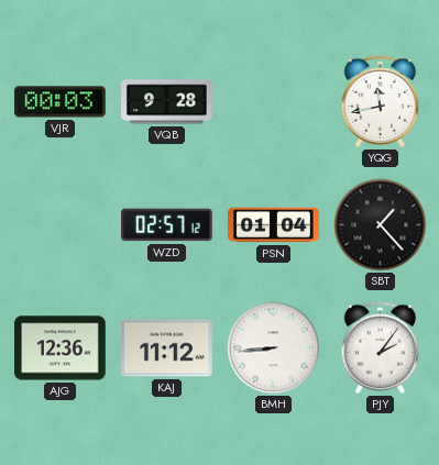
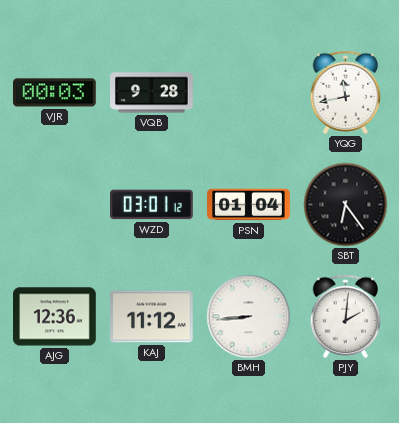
WZD: 02:57 -> 03:01
SBT: 1:23 -> 6:24
PJY: 2:06 -> 2:01
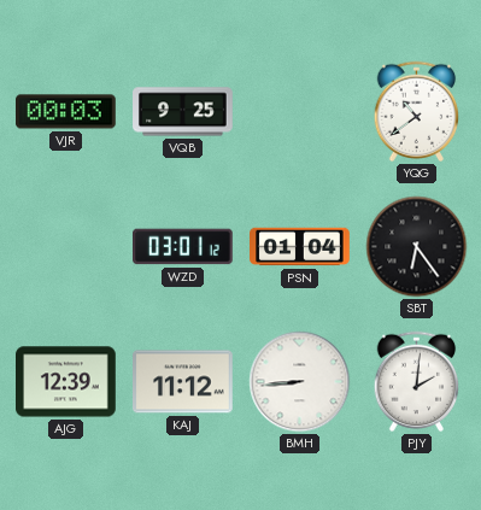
VQB: 9:28 -> 9:25
YQG: 11:43 -> 10:39
AJG: 12:36 -> 12:39
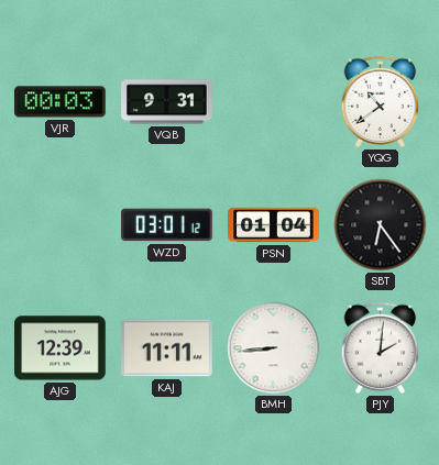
VQB: 9:25 -> 9:31
KAJ: 11:12 -> 11:11
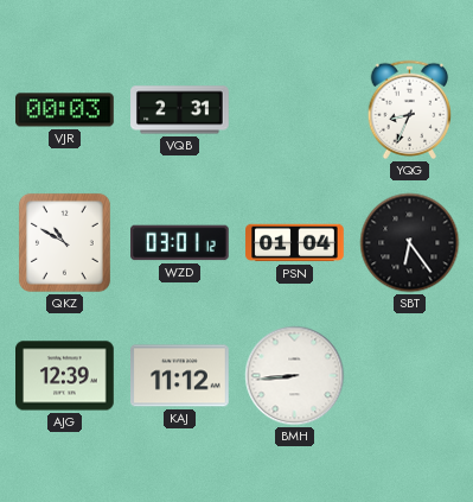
VQB: 9:31 -> 2:31
YQG: 10:39 -> 8:34
QKZ: none -> 10:50
KAJ: 11:11 -> 11:12
PJY: 2:01 -> none
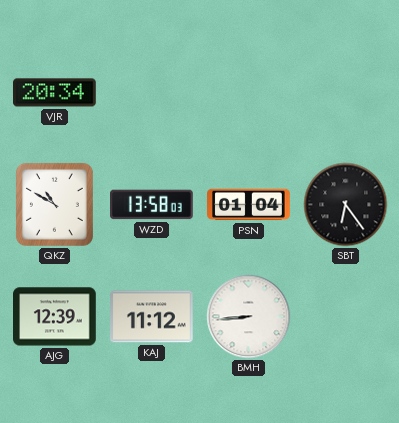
VJR: 00:03 -> 20:34
VQB: 2:31 -> none
YQG: 8:34 -> none
WZD: 03:01 -> 13:58
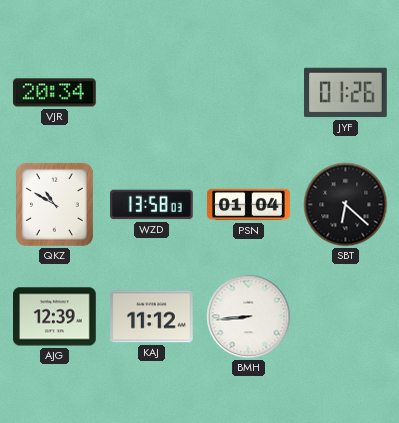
JYF: none -> 01:26
SBT: 6:24 -> 6:22
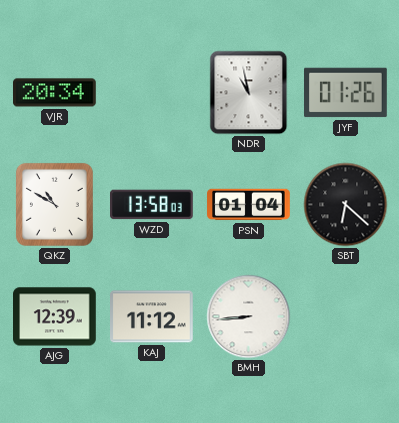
NDR: none -> 10:58
